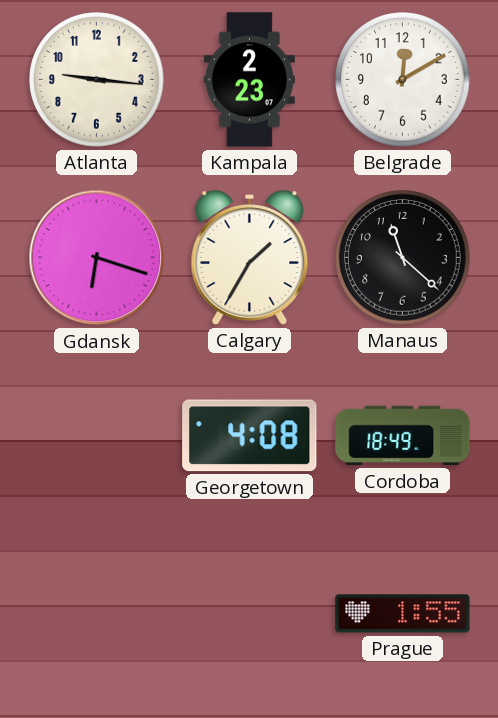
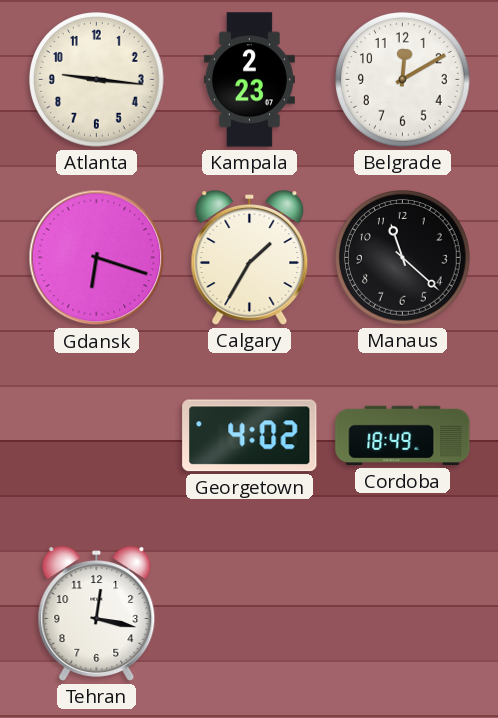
Georgetown: 4:08 -> 4:02
Tehran: none -> 12:17
Prague: 1:55 -> none
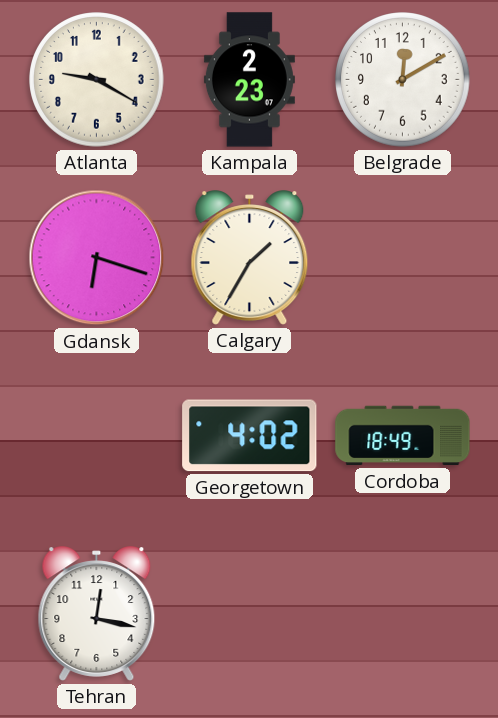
Atlanta: 9:16 -> 9:20
Manaus: 11:22 -> none
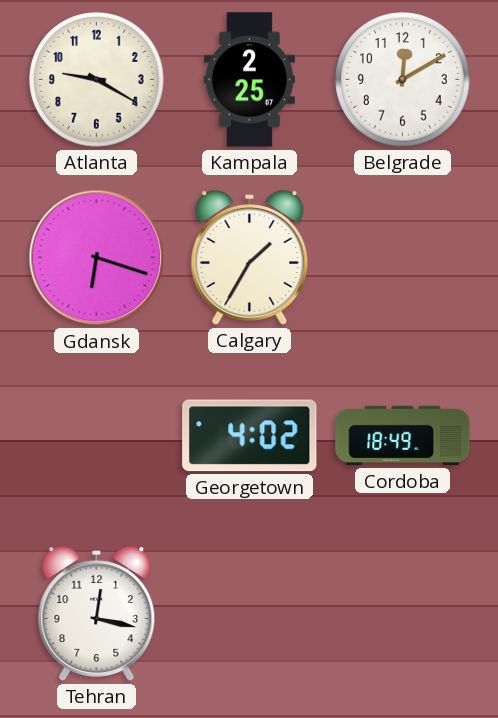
Kampala: 2:23 -> 2:25
